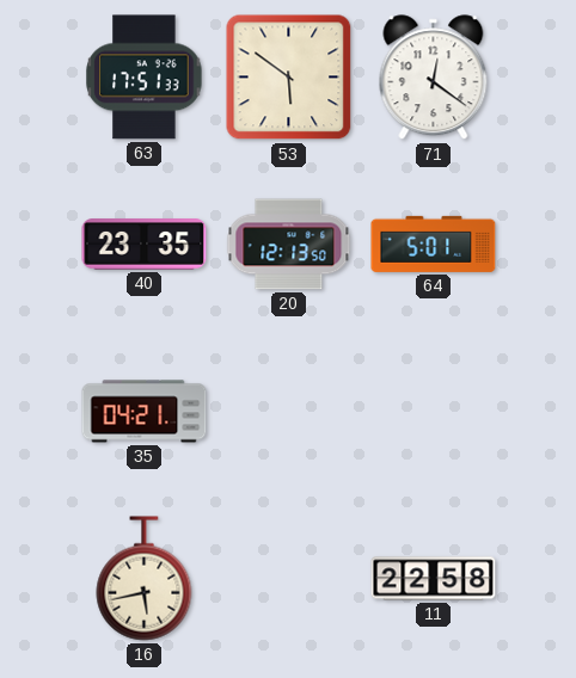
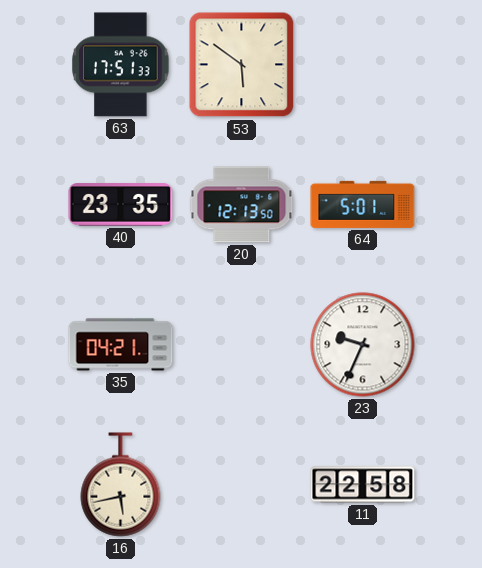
71: 12:21 -> none
23: none -> 9:34
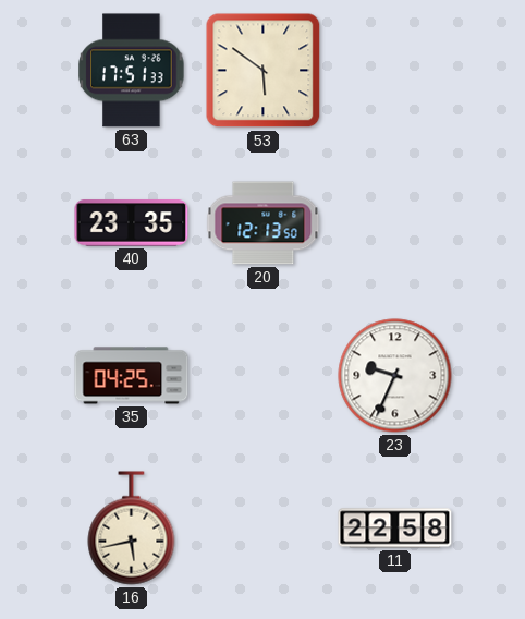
64: 5:01 -> none
35: 04:21 -> 04:25
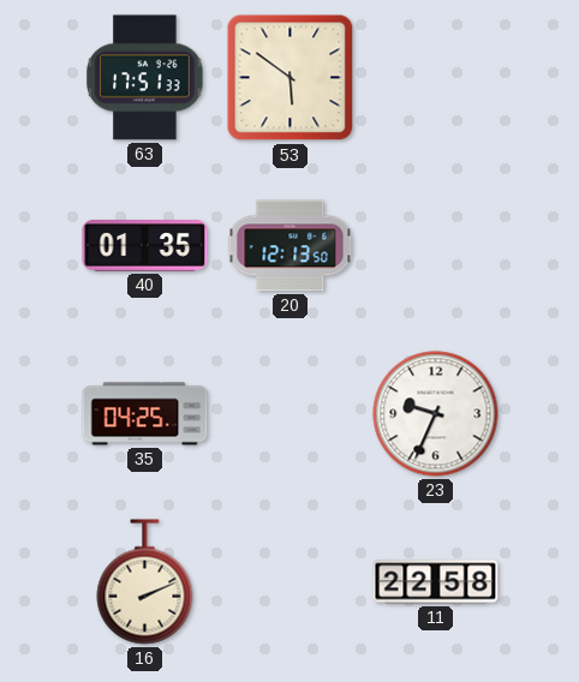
40: 23:35 -> 01:35
16: 5:43 -> 2:11
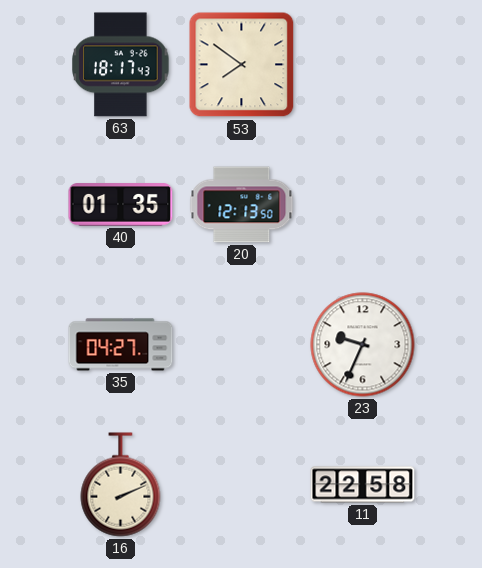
63: 17:51 -> 18:17
53: 5:51 -> 7:51
35: 04:25 -> 04:27
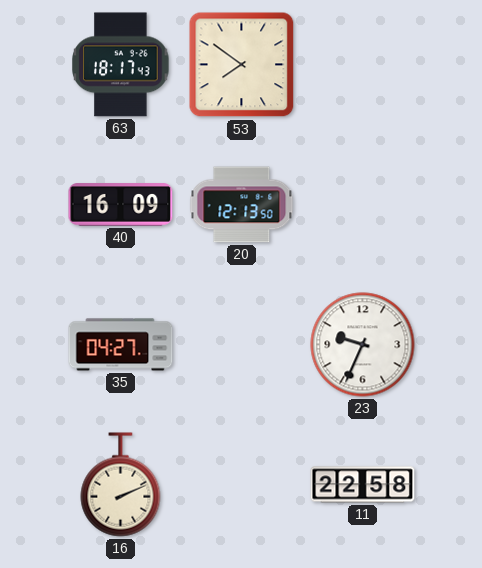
40: 01:35 -> 16:09
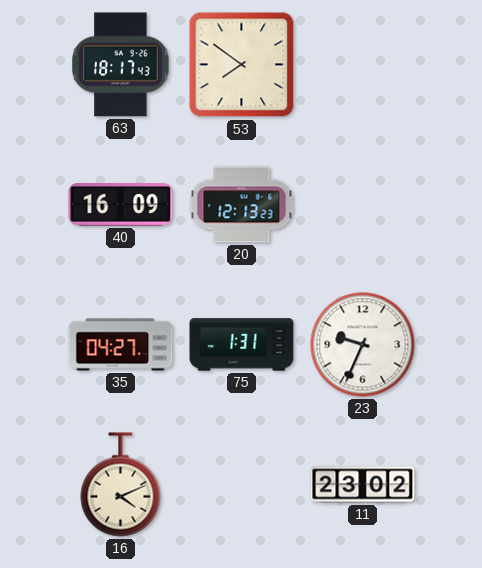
20: 12:13:50 -> 12:13:23
75: none -> 1:31
16: 2:11 -> 4:11
11: 22:58 -> 23:02
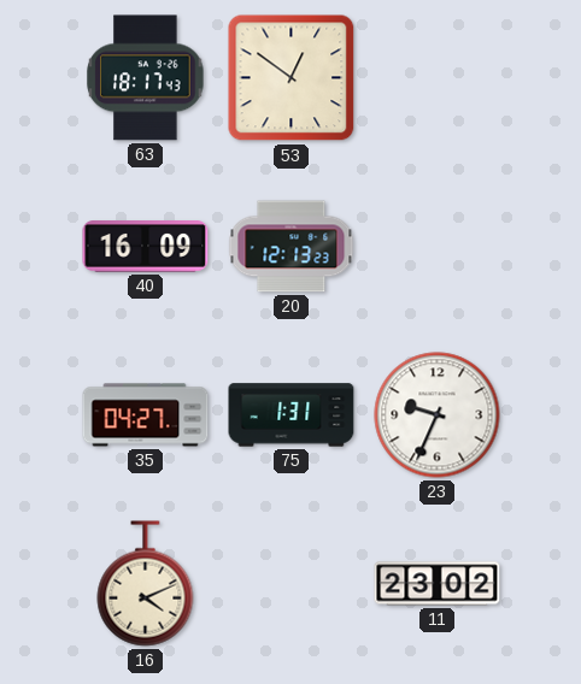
53: 7:51 -> 12:51
